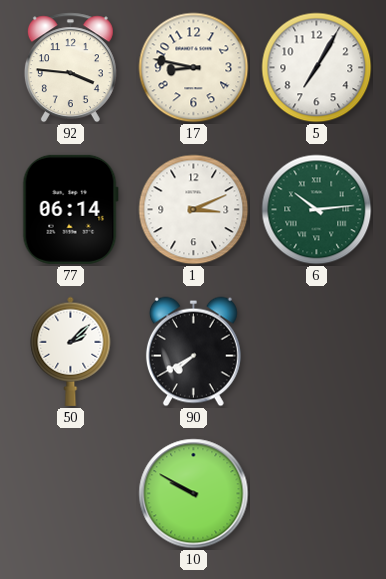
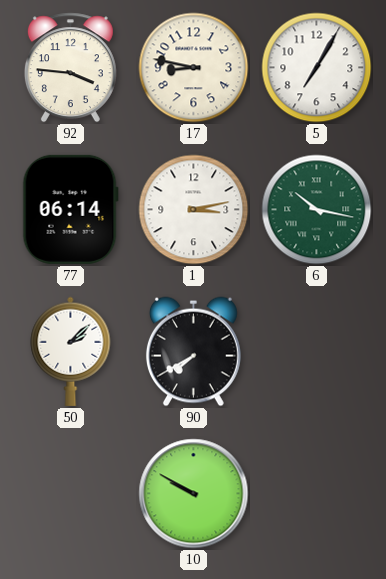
1: 3:11 -> 3:13
6: 10:14 -> 10:17
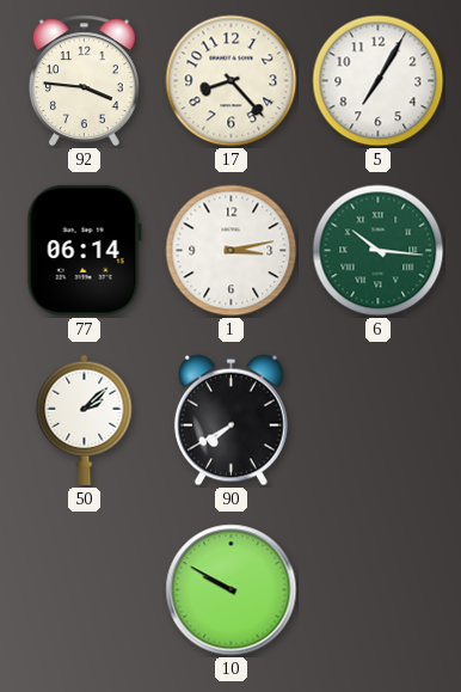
17: 8:47 -> 8:23
6: 10:17 -> 10:16
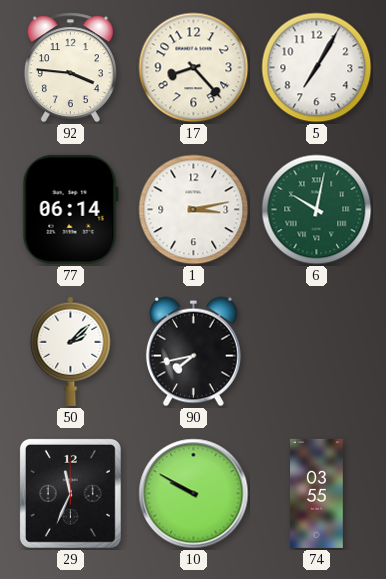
6: 10:16 -> 10:02
90: 7:40 -> 7:43
29: none -> 11:34
74: none -> 03:55
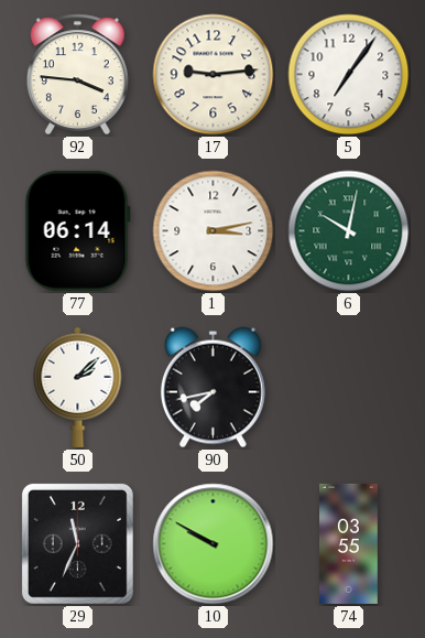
17: 8:23 -> 9:14
5: 7:05 -> 7:06
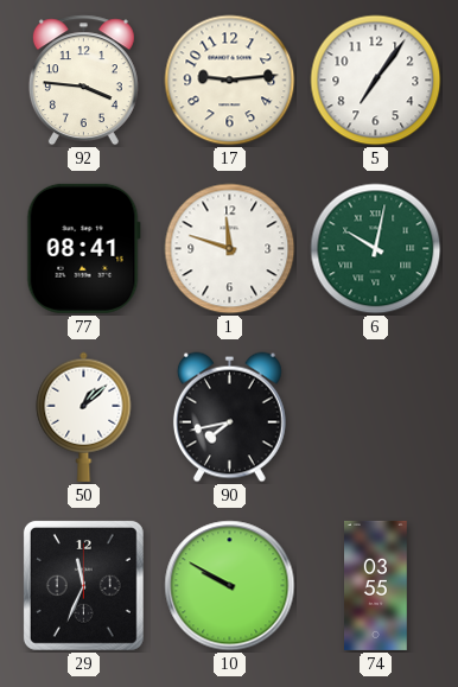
77: 06:14 -> 08:41
1: 3:13 -> 11:48
50: 2:08 -> 1:08
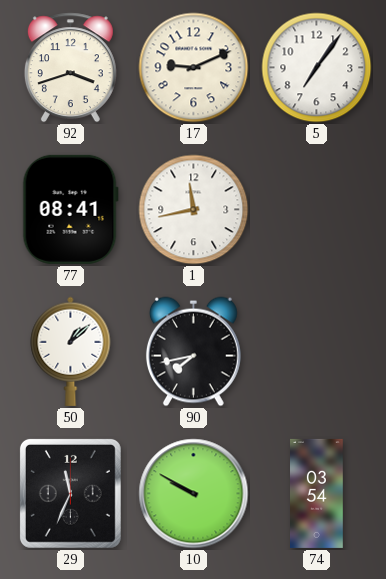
92: 3:46 -> 3:42
17: 9:14 -> 9:11
1: 11:48 -> 11:43
6: 10:02 -> none
74: 03:55 -> 03:54
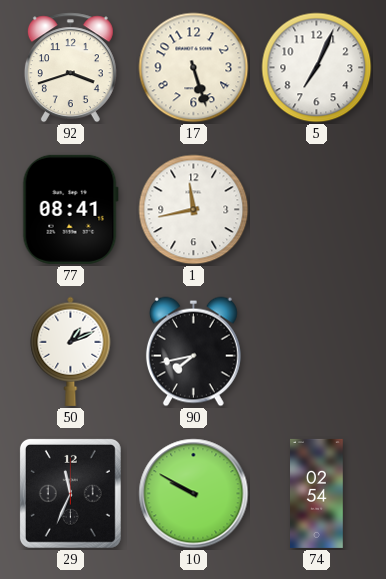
17: 9:11 -> 5:27
5: 7:06 -> 7:04
50: 1:08 -> 1:11
74: 03:54 -> 02:54
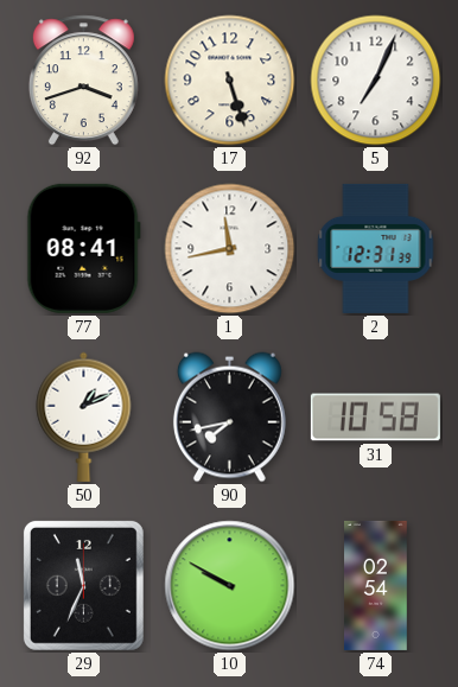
2: none -> 12:31
31: none -> 10:58
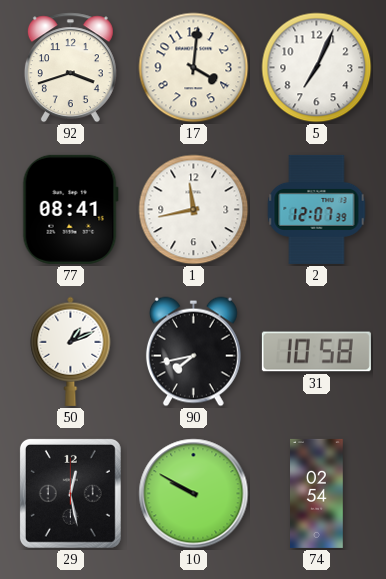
17: 5:27 -> 4:01
2: 12:31 -> 12:07
29: 11:34 -> 12:28
